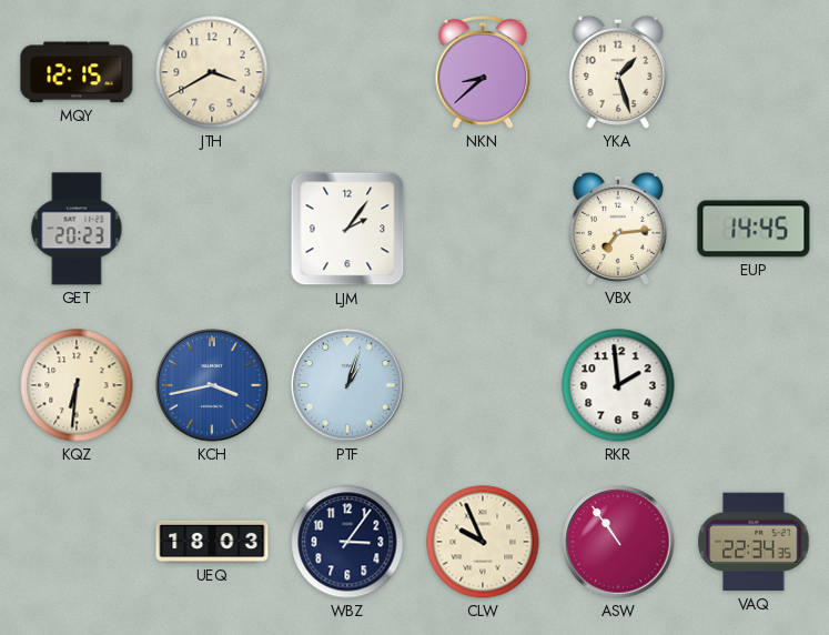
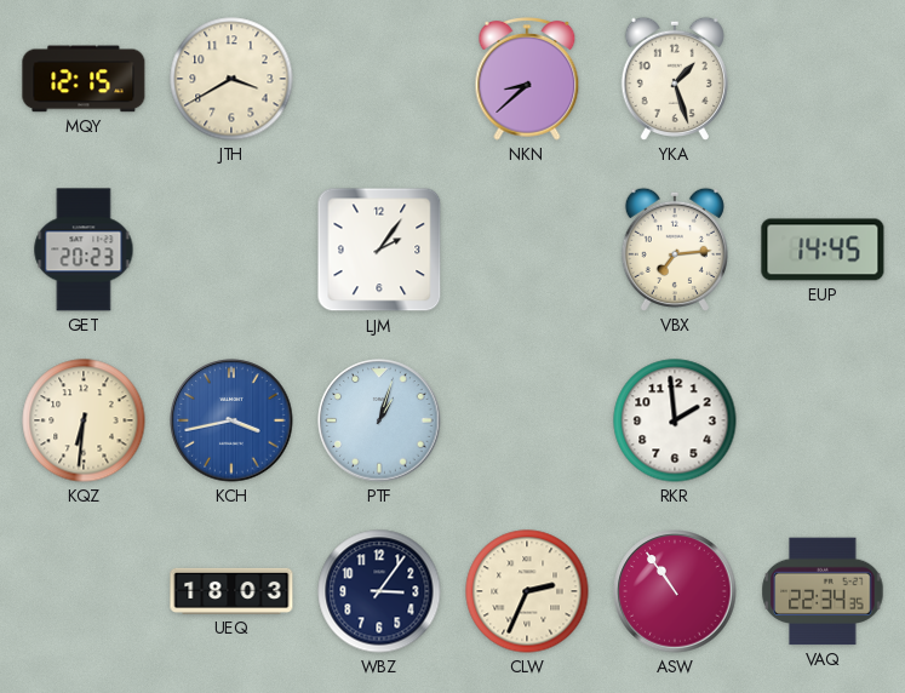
CLW: 9:56 -> 2:34
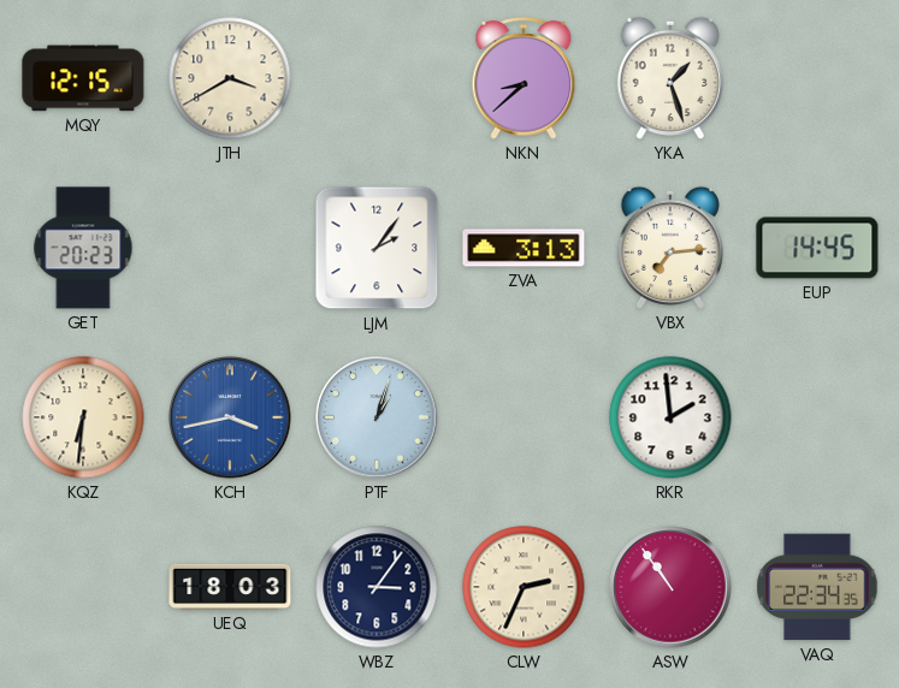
ZVA: none -> 3:13
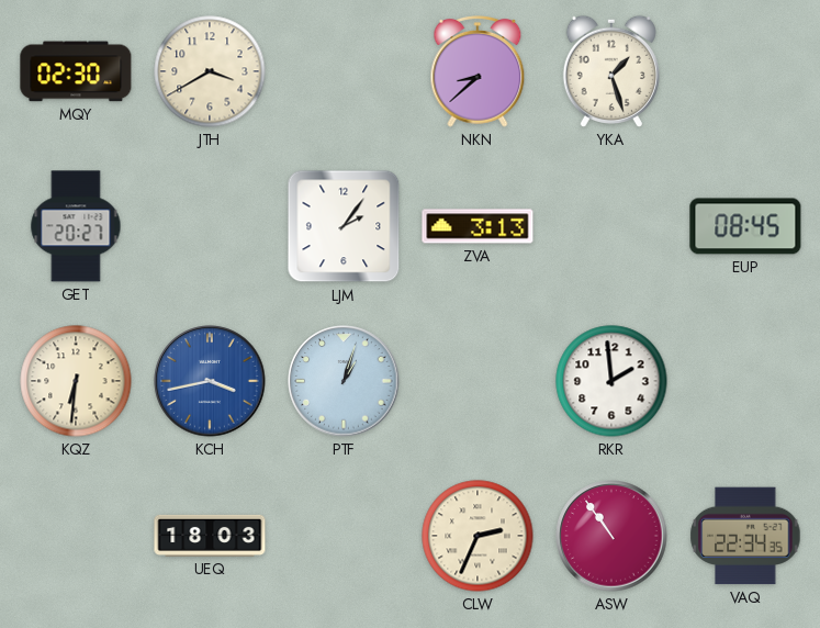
MQY: 12:15 -> 02:30
GET: 20:23 -> 20:27
VBX: 7:14 -> none
EUP: 14:45 -> 08:45
WBZ: 3:06 -> none
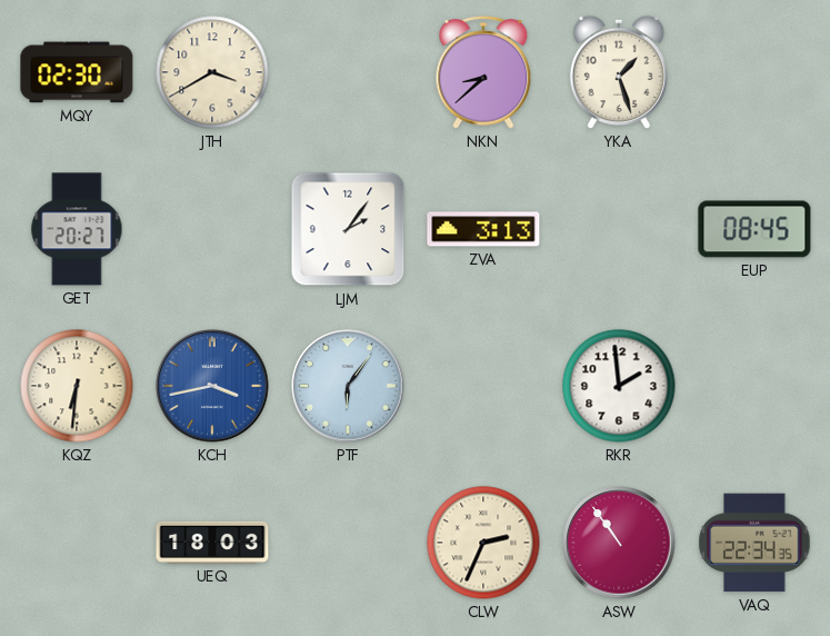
PTF: 1:03 -> 6:06
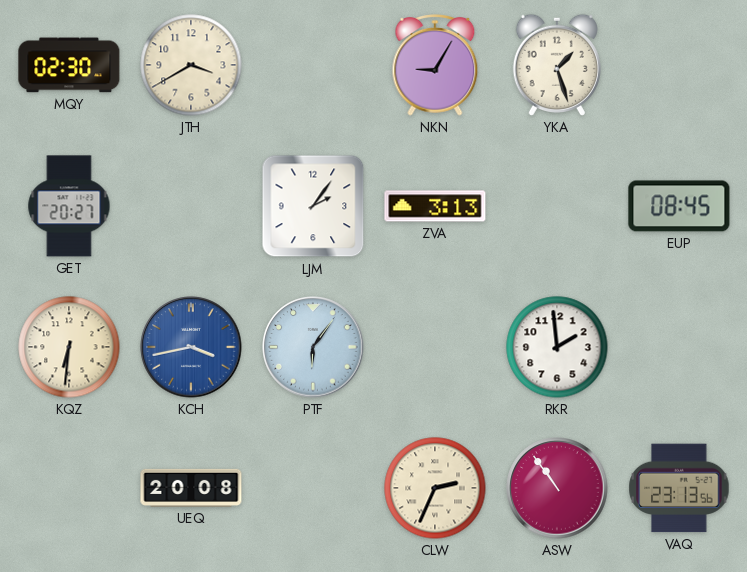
NKN: 8:38 -> 9:05
UEQ: 18:03 -> 20:08
VAQ: 22:34 -> 23:13
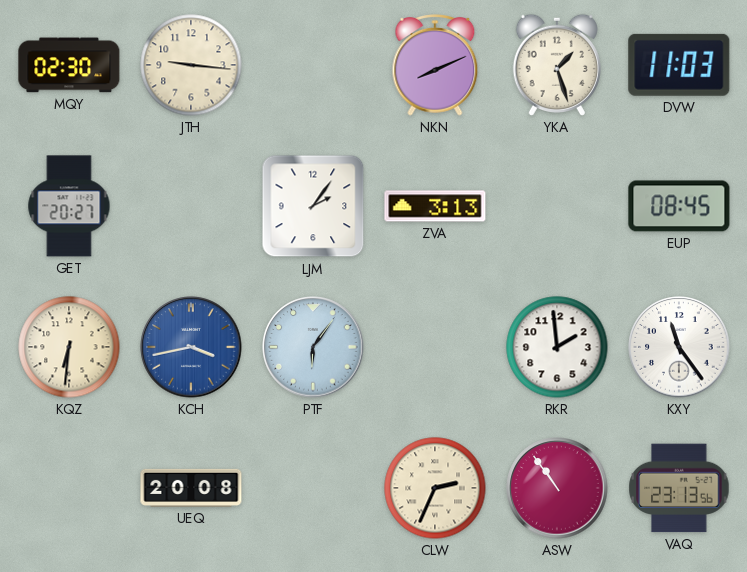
JTH: 3:40 -> 9:16
NKN: 9:05 -> 8:11
DVW: none -> 11:03
KXY: none -> 11:24
